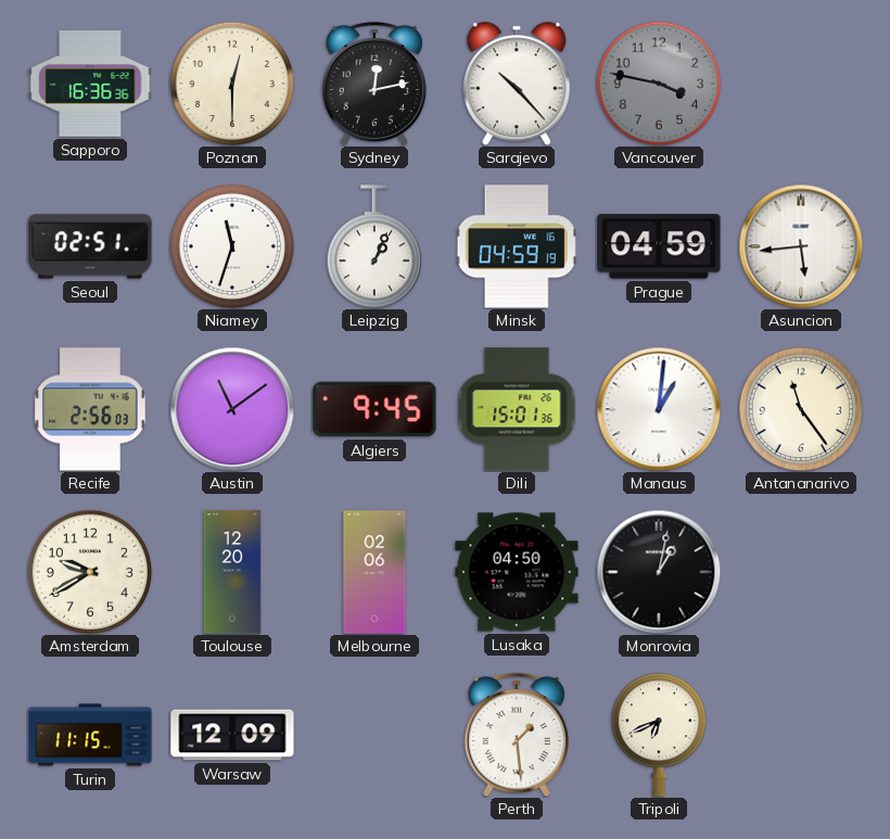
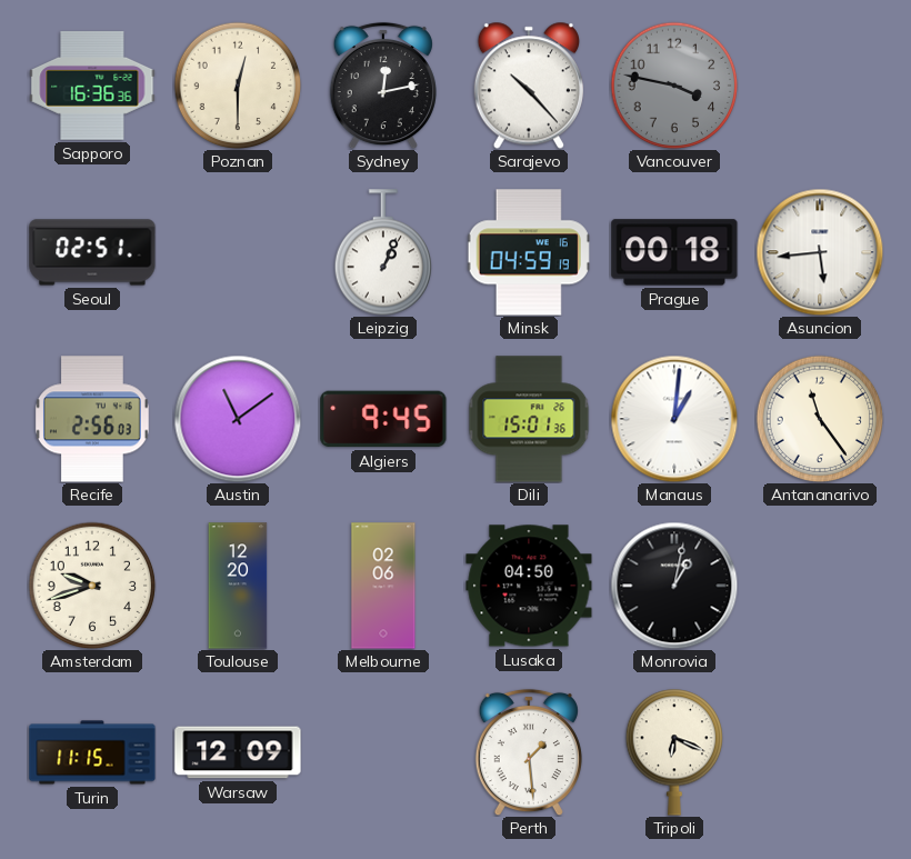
Niamey: 11:33 -> none
Prague: 04:59 -> 00:18
Amsterdam: 9:40 -> 9:42
Tripoli: 6:41 -> 6:19
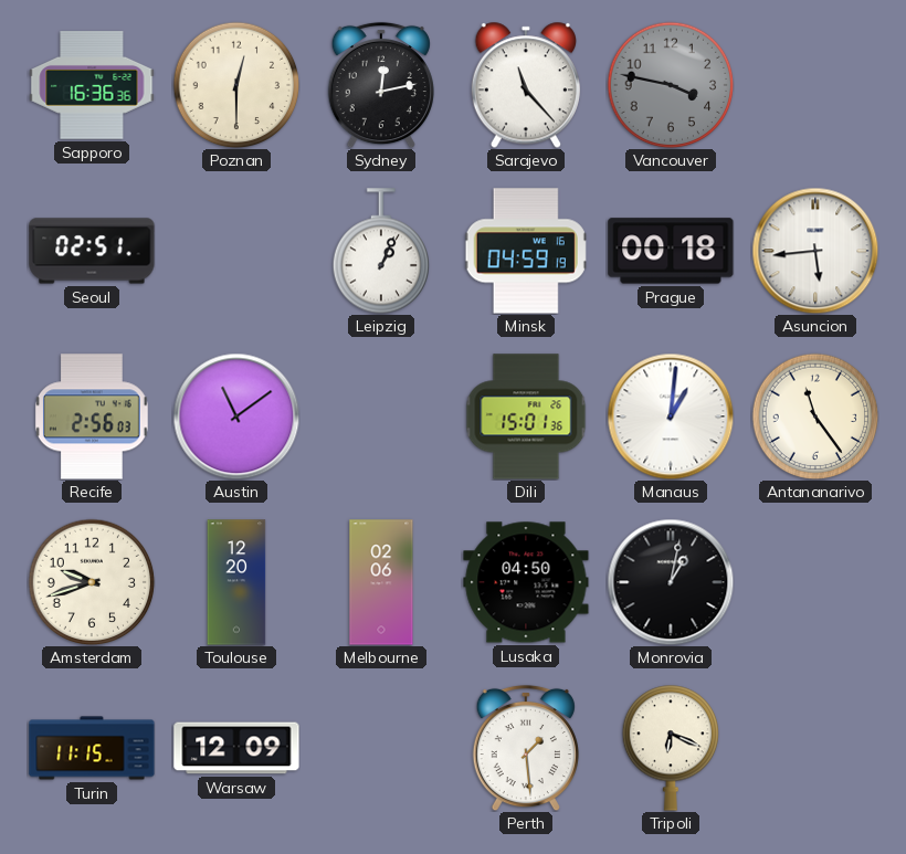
Sarajevo: 10:23 -> 11:23
Algiers: 9:45 -> none
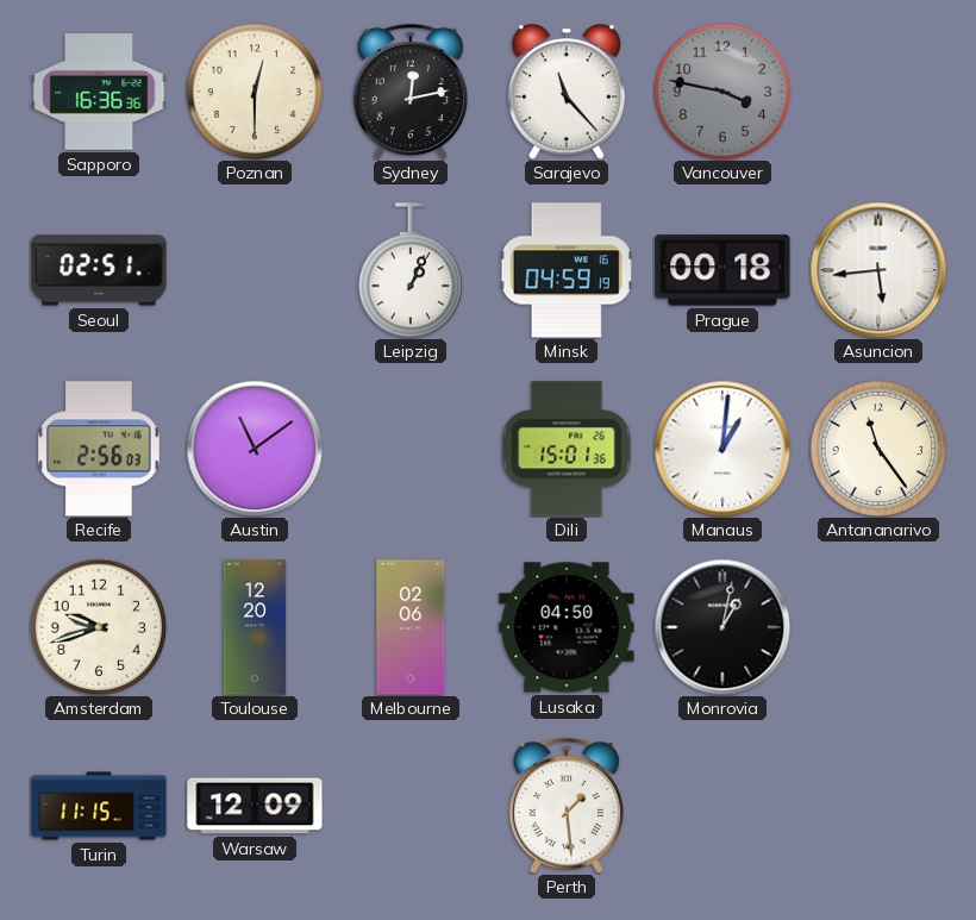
Tripoli: 6:19 -> none
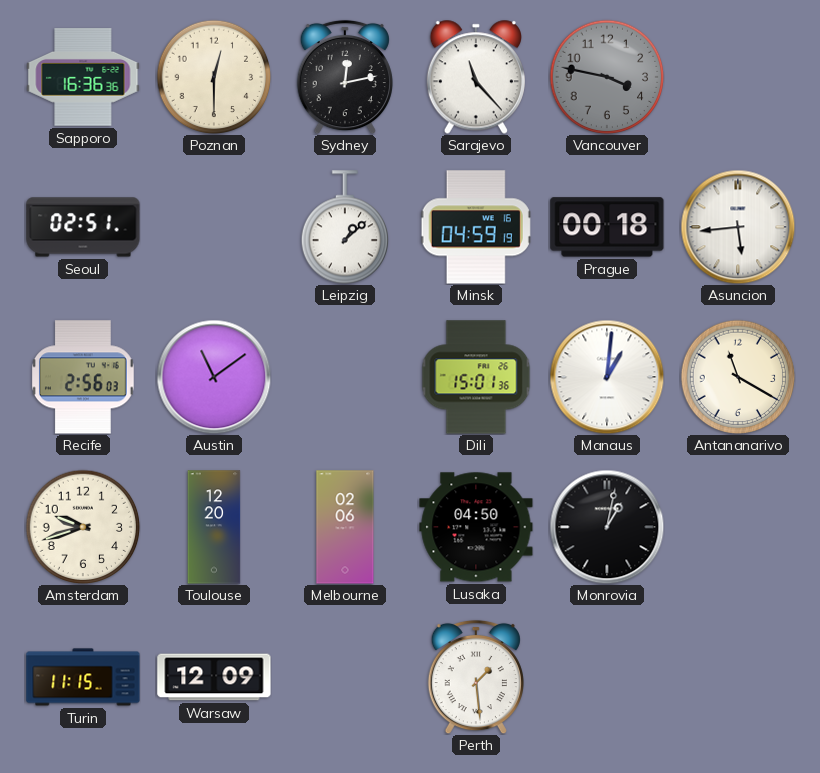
Leipzig: 1:04 -> 1:08
Antananarivo: 11:24 -> 11:20
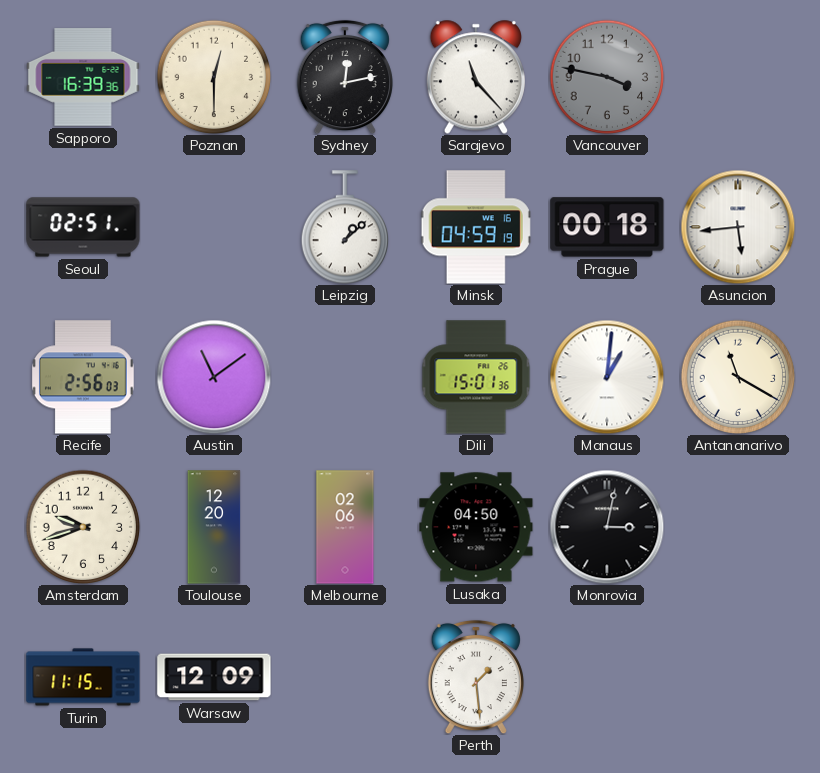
Sapporo: 16:36 -> 16:39
Monrovia: 1:02 -> 3:02
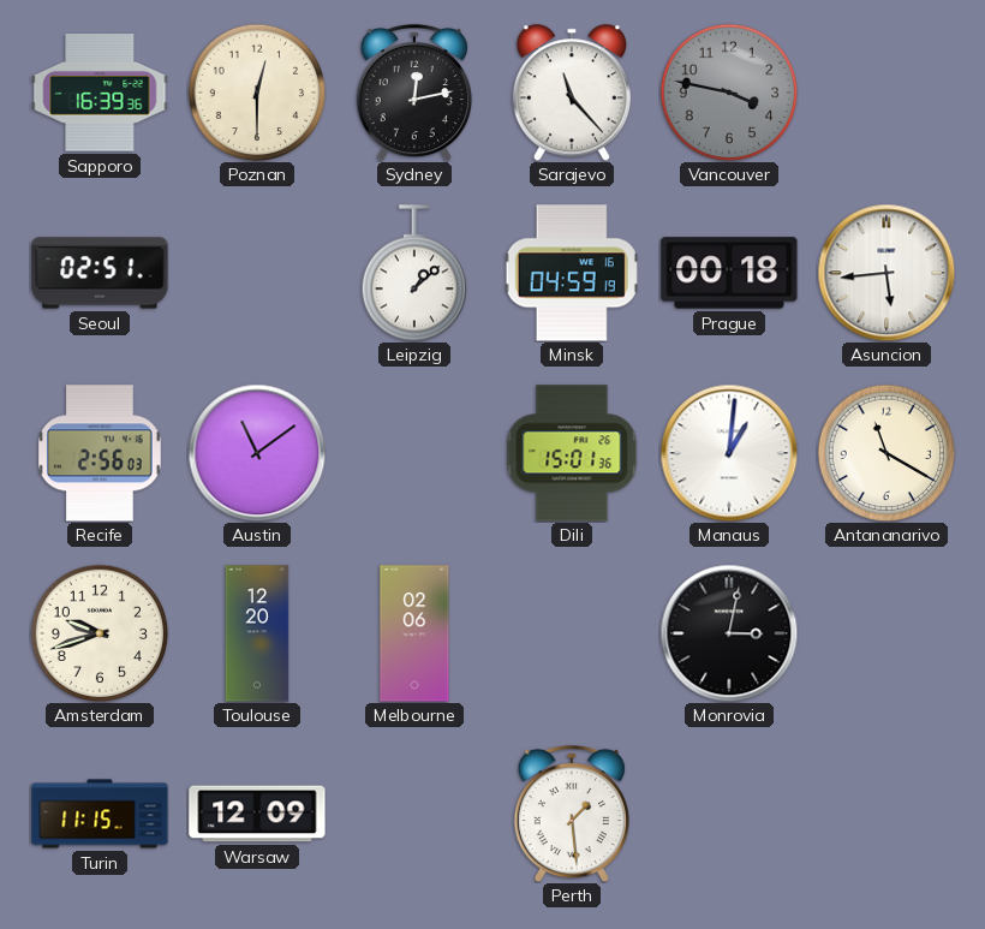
Lusaka: 04:50 -> none
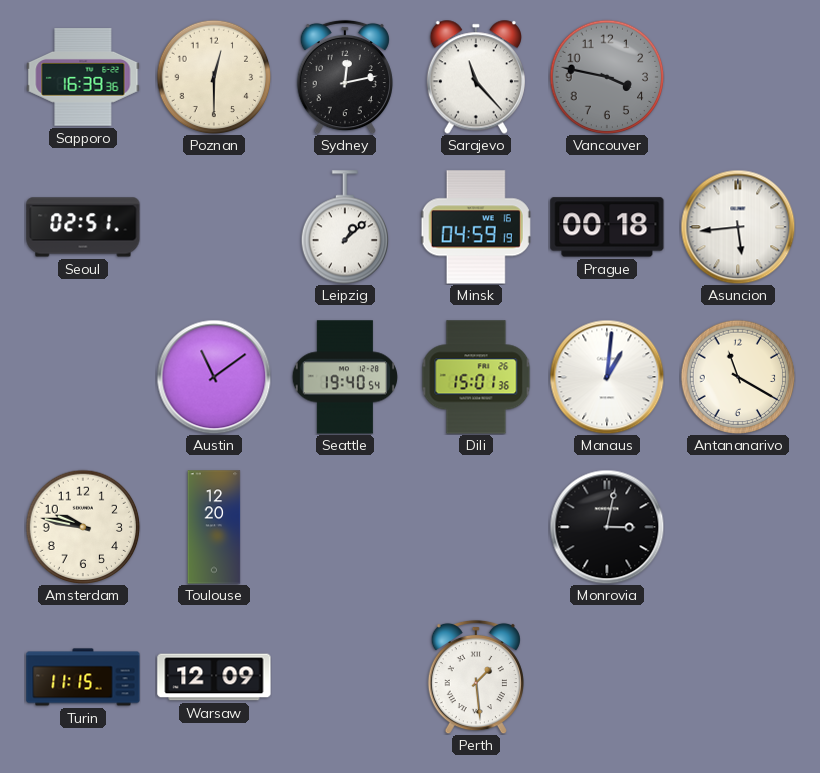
Recife: 2:56 -> none
Seattle: none -> 19:40
Amsterdam: 9:42 -> 9:47
Melbourne: 02:06 -> none
